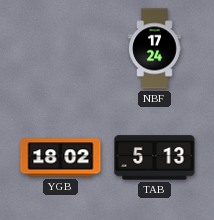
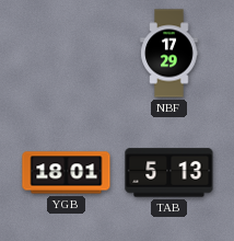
NBF: 17:24 -> 17:29
YGB: 18:02 -> 18:01
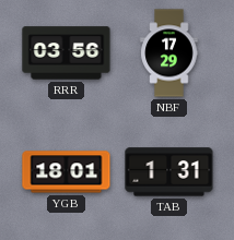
RRR: none -> 03:56
TAB: 5:13 -> 1:31
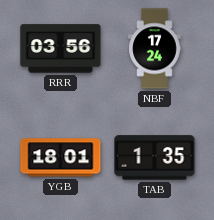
NBF: 17:29 -> 17:24
TAB: 1:31 -> 1:35
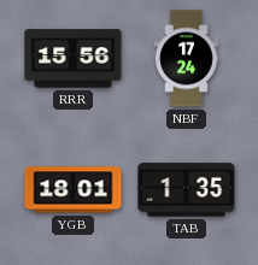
RRR: 03:56 -> 15:56
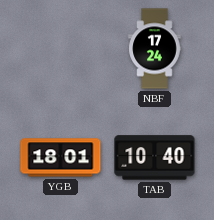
RRR: 15:56 -> none
TAB: 1:35 -> 10:40
